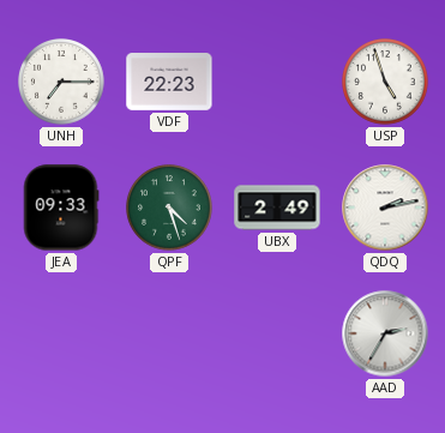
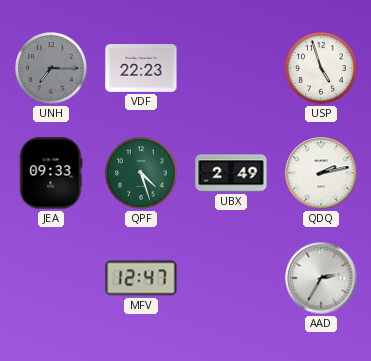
UNH dial: white -> grey
MFV: none -> 12:47
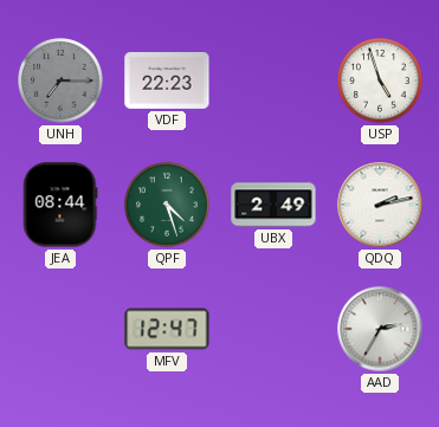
JEA: 09:33 -> 08:44
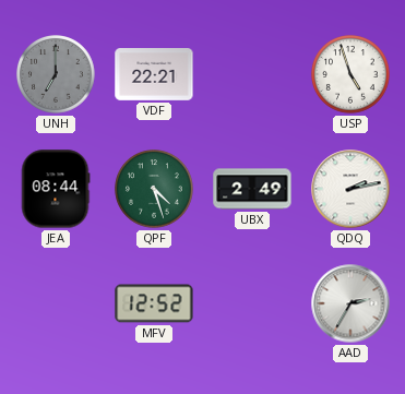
UNH: 7:15 -> 7:00
VDF: 22:23 -> 22:21
MFV: 12:47 -> 12:52
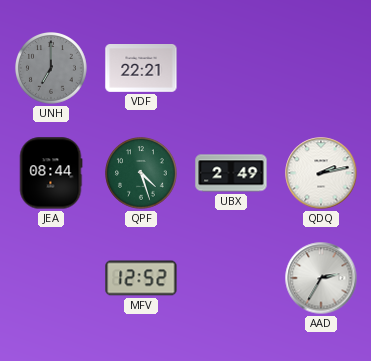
USP: 4:57 -> none
